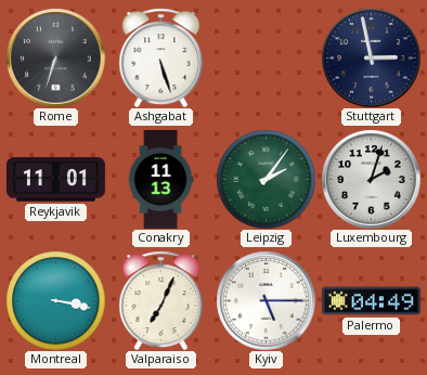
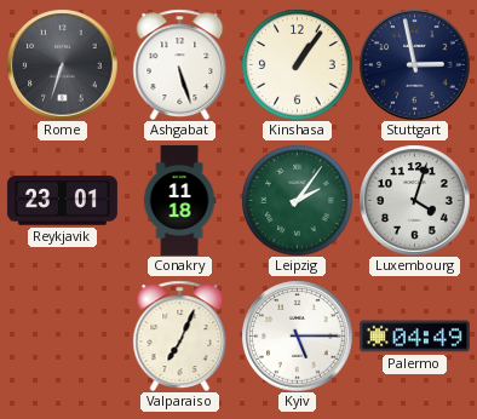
Kinshasa: none -> 1:06
Reykjavik: 11:01 -> 23:01
Conakry: 11:13 -> 11:18
Luxembourg: 2:03 -> 4:03
Montreal: 3:17 -> none
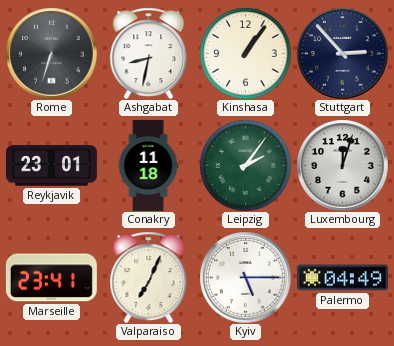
Ashgabat: 5:27 -> 8:32
Stuttgart: 2:58 -> 2:53
Luxembourg: 4:03 -> 12:03
Marseille: none -> 23:41
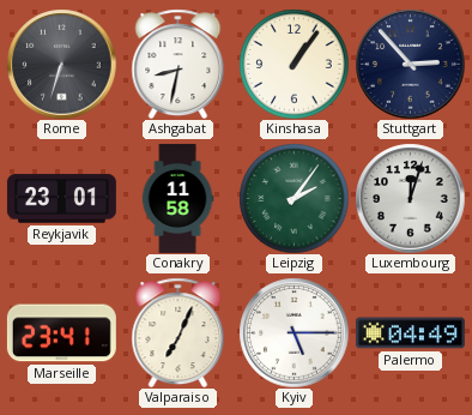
Conakry: 11:18 -> 11:58
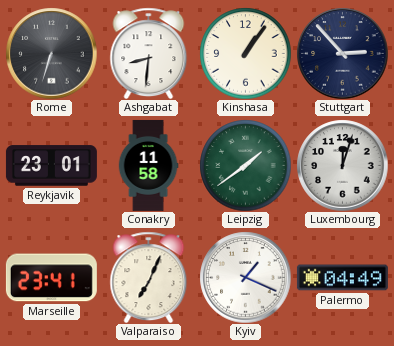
Ashgabat: 8:32 -> 8:31
Leipzig: 2:06 -> 1:39
Kyiv: 5:15 -> 1:19
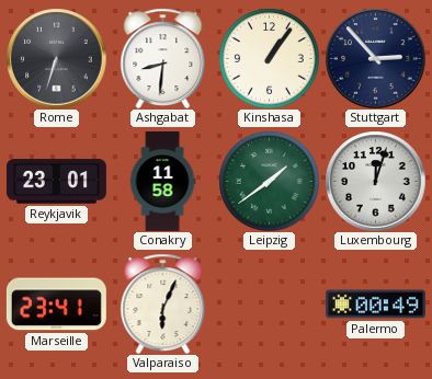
Valparaiso: 7:04 -> 6:04
Kyiv: 1:19 -> none
Palermo: 04:49 -> 00:49
